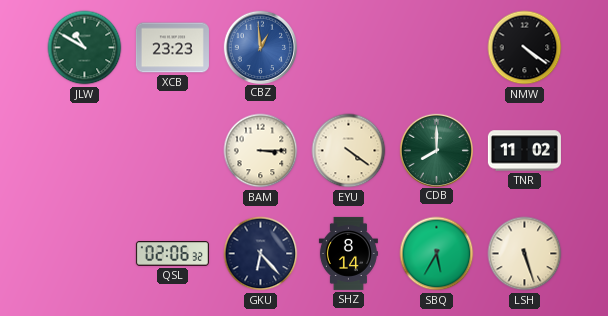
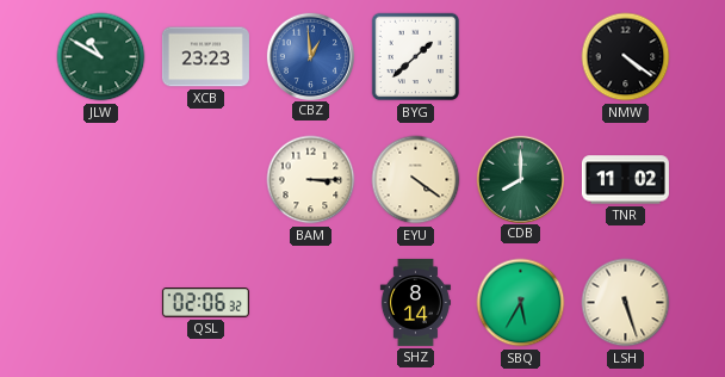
BYG: none -> 1:38
GKU: 6:23 -> none
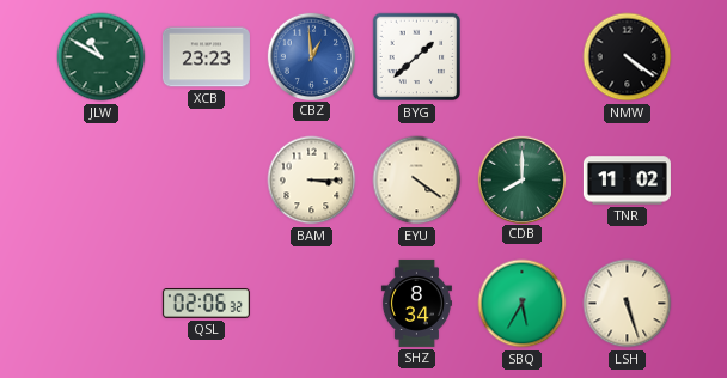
SHZ: 8:14 -> 8:34
